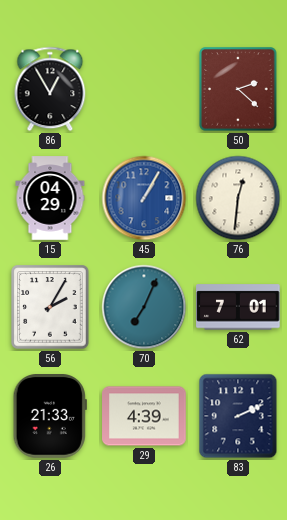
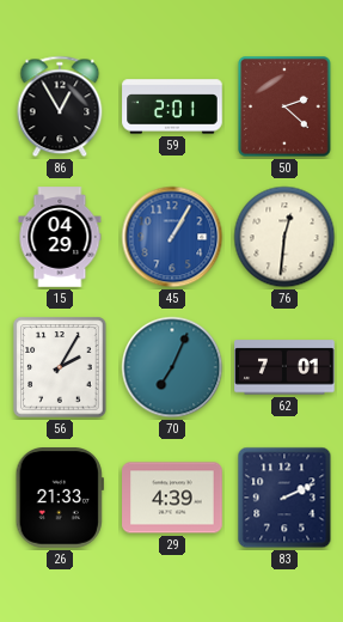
59: none -> 2:01
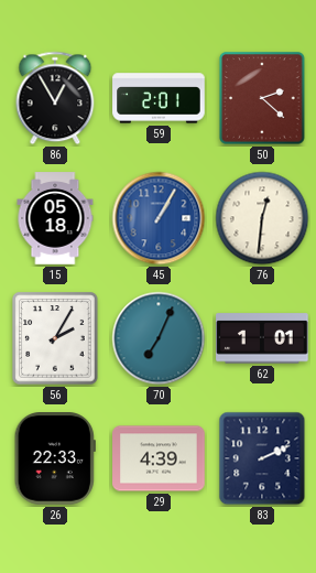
15: 04:29 -> 05:18
62: 7:01 -> 1:01
26: 21:33 -> 22:33
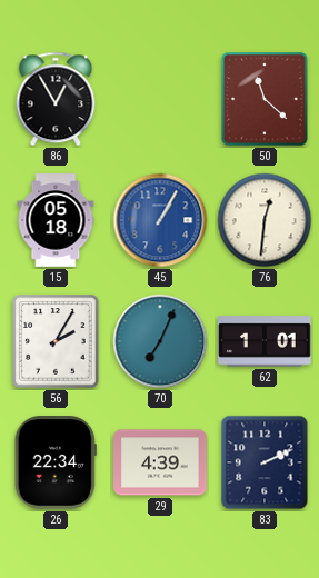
59: 2:01 -> none
50: 2:22 -> 11:22
26: 22:33 -> 22:34
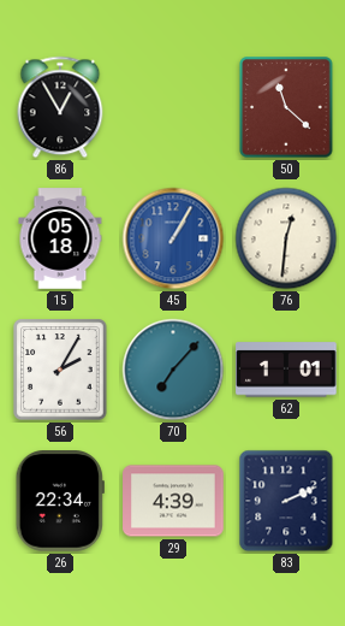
70: 7:04 -> 7:07
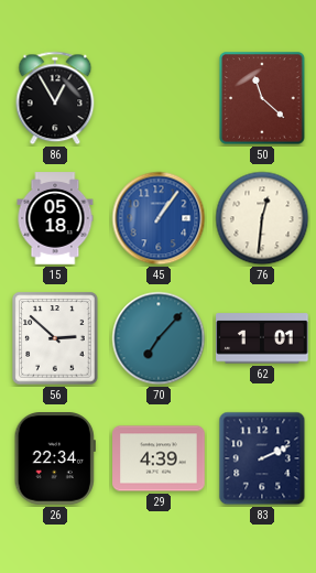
45: 1:05 -> 1:06
56: 2:05 -> 2:52
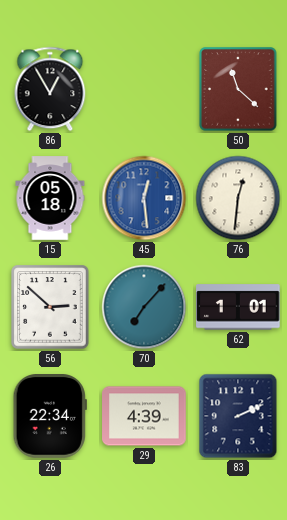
45: 1:06 -> 12:29
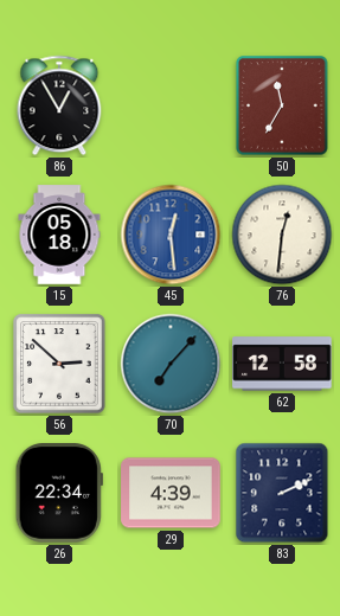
50: 11:22 -> 11:35
62: 1:01 -> 12:58
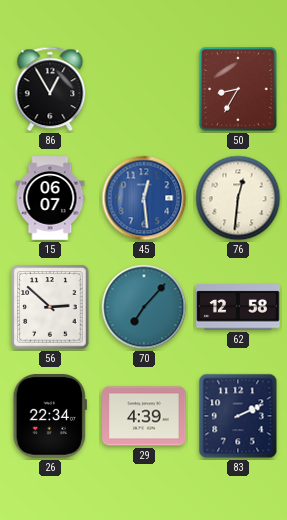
50: 11:35 -> 8:35
15: 05:18 -> 06:07
